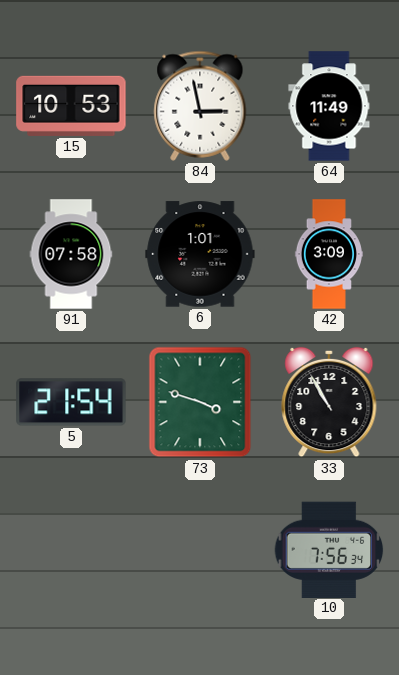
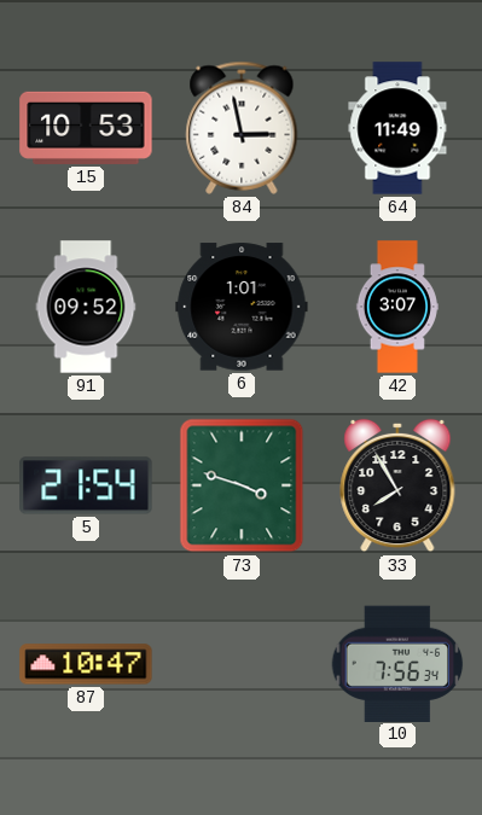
91: 07:58 -> 09:52
42: 3:09 -> 3:07
33: 10:55 -> 7:55
87: none -> 10:47
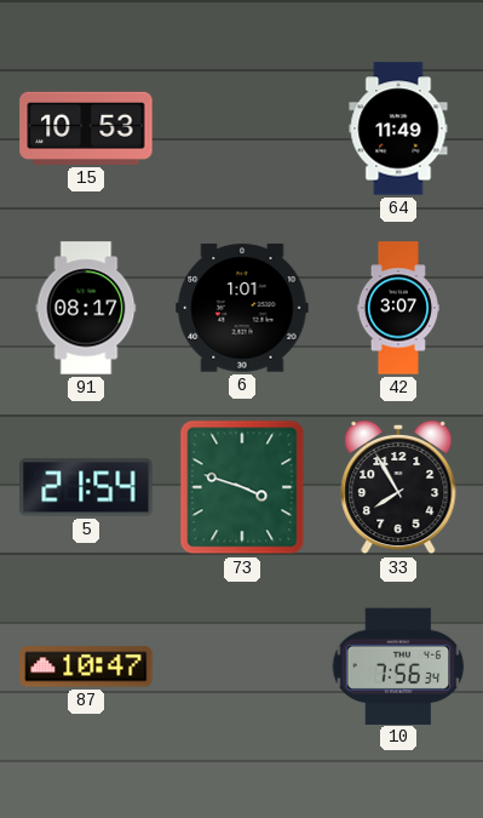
84: 2:58 -> none
91: 09:52 -> 08:17
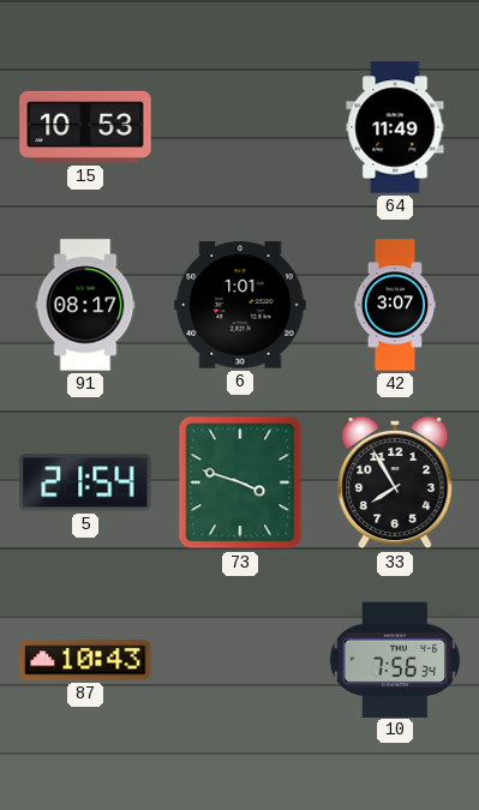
87: 10:47 -> 10:43
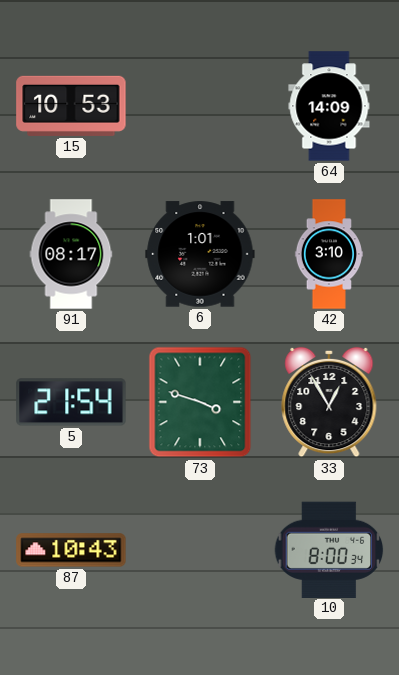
64: 11:49 -> 14:09
42: 3:07 -> 3:10
33: 7:55 -> 12:55
10: 7:56 -> 8:00
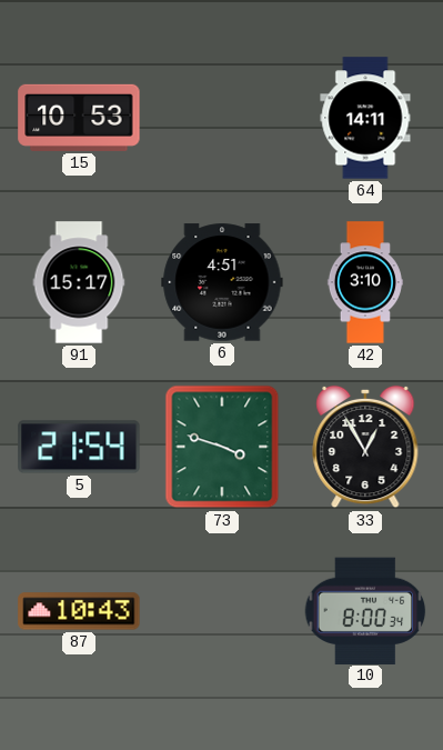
64: 14:09 -> 14:11
91: 08:17 -> 15:17
6: 1:01 -> 4:51
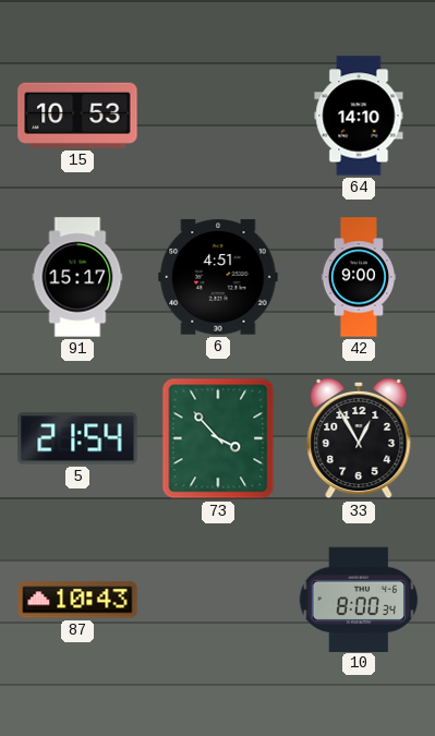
64: 14:11 -> 14:10
42: 3:10 -> 9:00
73: 3:48 -> 3:53
